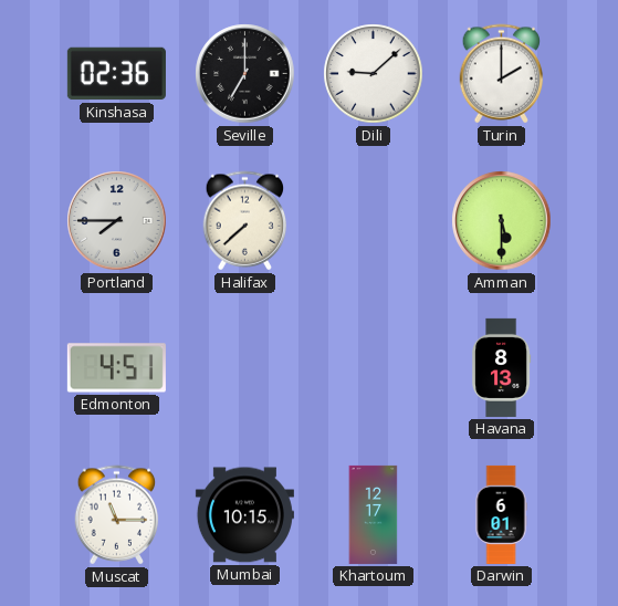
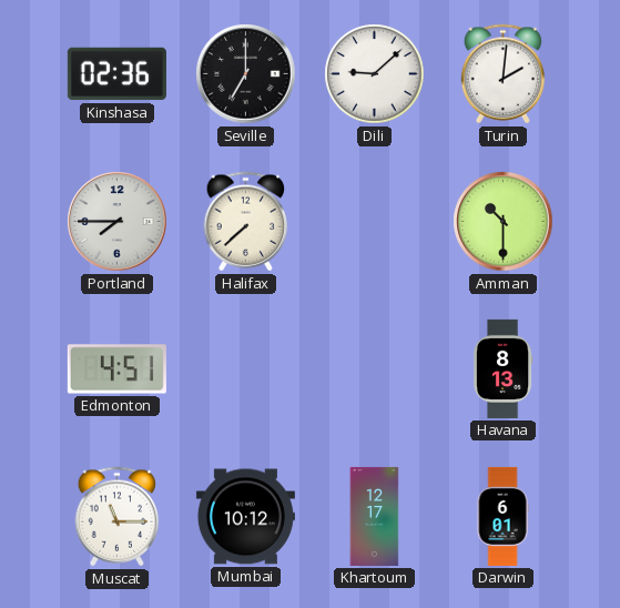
Turin: 2:00 -> 2:01
Amman: 5:30 -> 10:30
Mumbai: 10:15 -> 10:12
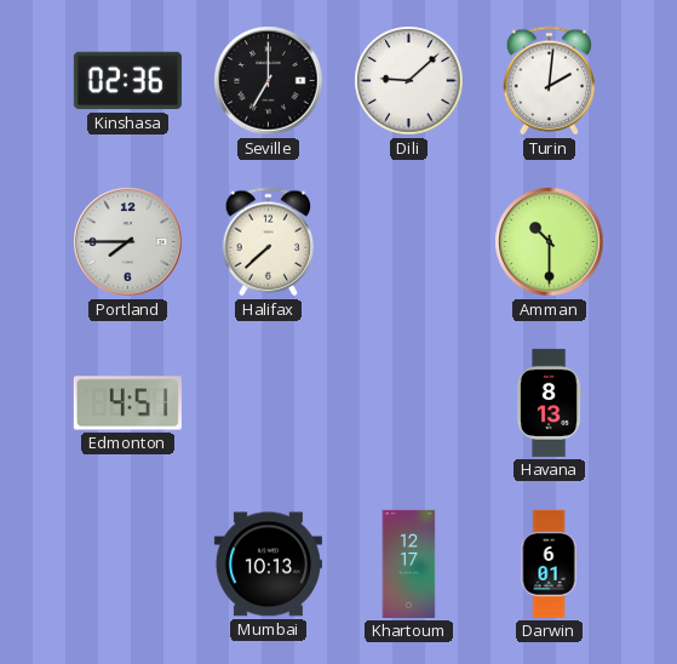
Muscat: 11:15 -> none
Mumbai: 10:12 -> 10:13
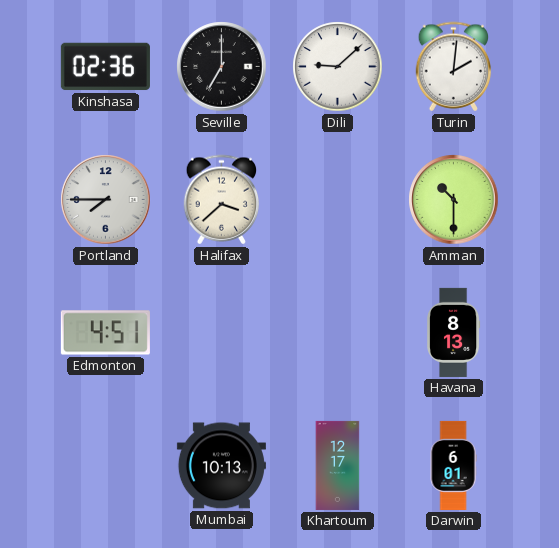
Halifax: 7:38 -> 3:38
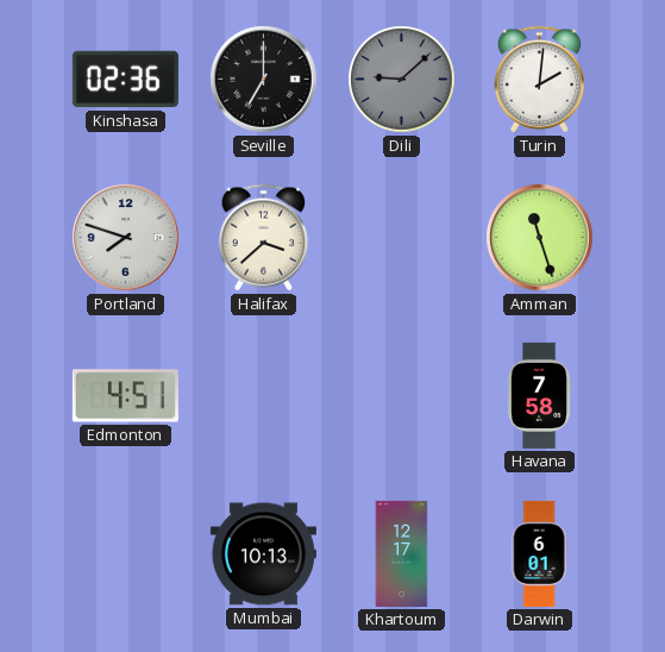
Dili dial: white -> grey
Portland: 7:45 -> 7:48
Amman: 10:30 -> 11:27
Havana: 8:13 -> 7:58
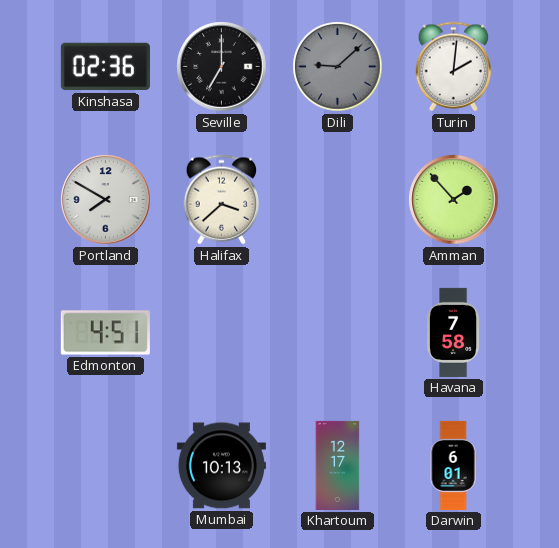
Portland: 7:48 -> 7:50
Amman: 11:27 -> 1:53
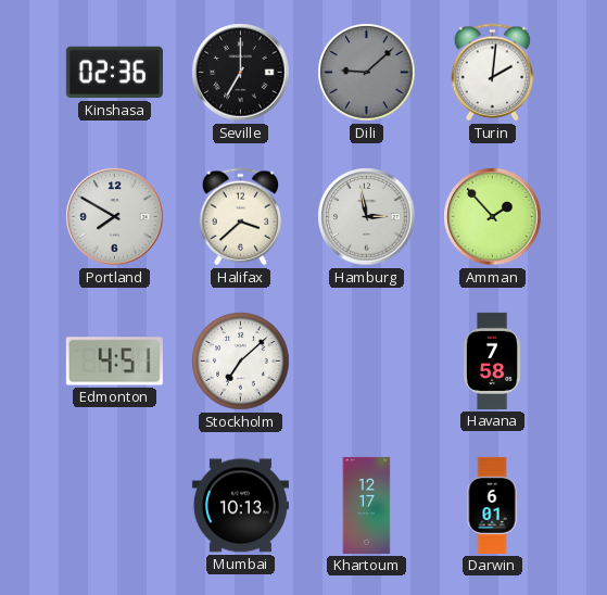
Hamburg: none -> 2:58
Stockholm: none -> 7:08
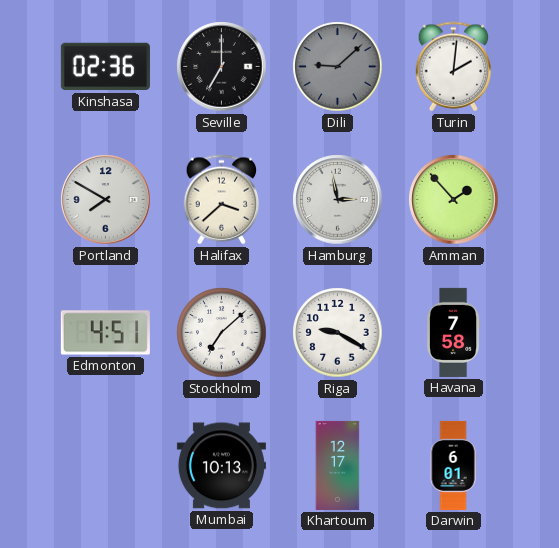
Riga: none -> 9:20
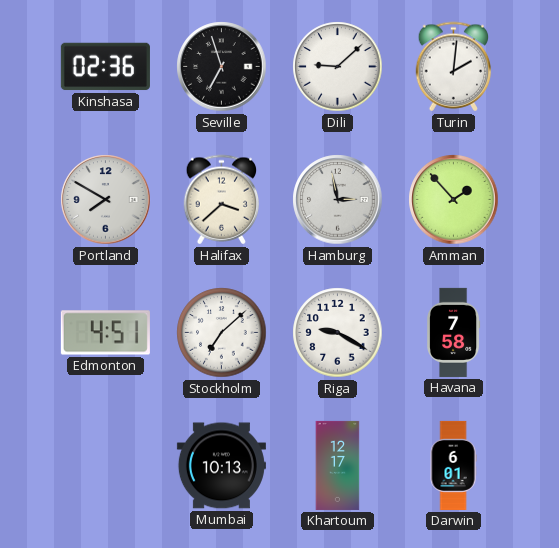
Seville: 7:00 -> 6:57
Dili dial: grey -> white
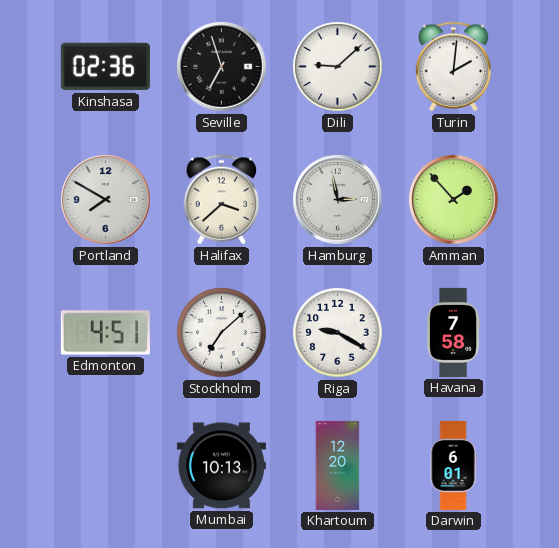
Khartoum: 12:17 -> 12:20
